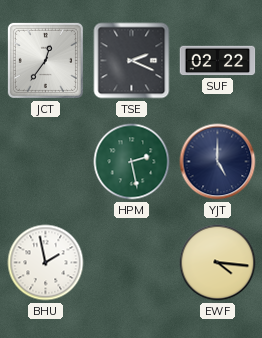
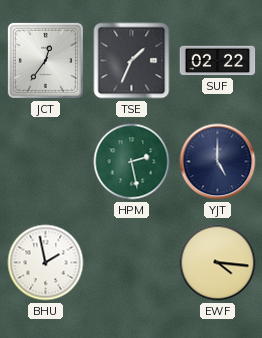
TSE: 2:19 -> 1:34
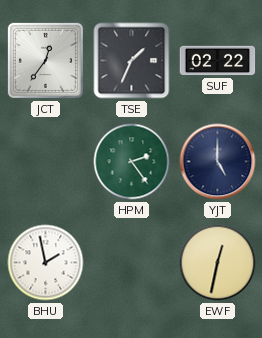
HPM: 2:28 -> 2:24
EWF: 4:16 -> 12:32
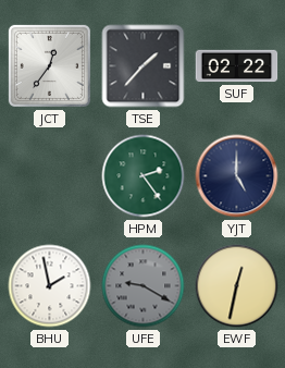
TSE: 1:34 -> 1:37
UFE: none -> 9:20
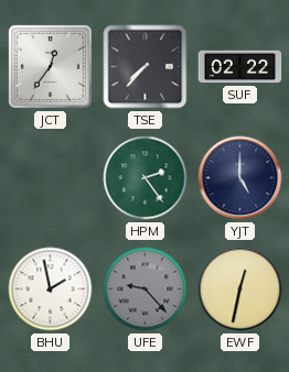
TSE: 1:37 -> 7:37
UFE: 9:20 -> 9:23
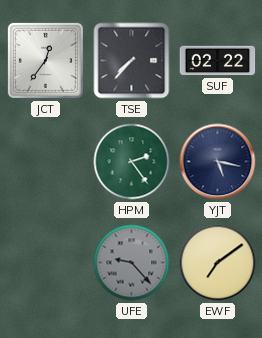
YJT: 5:00 -> 5:17
BHU: 1:58 -> none
EWF: 12:32 -> 7:09
